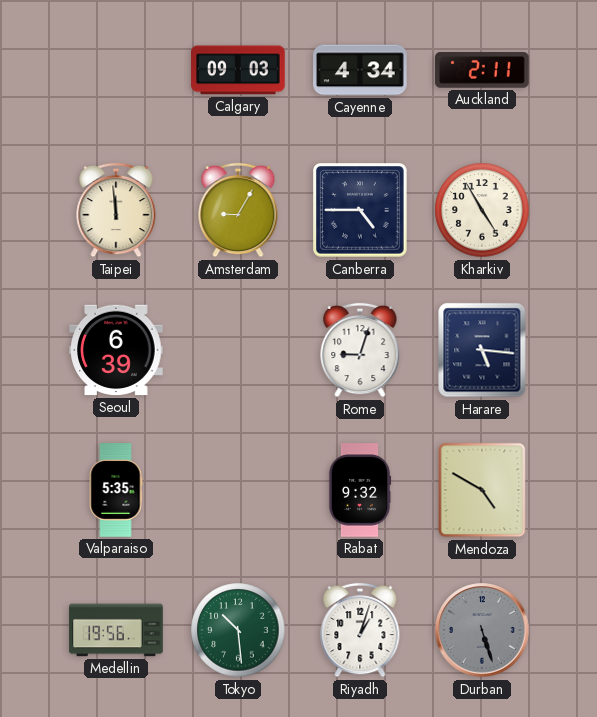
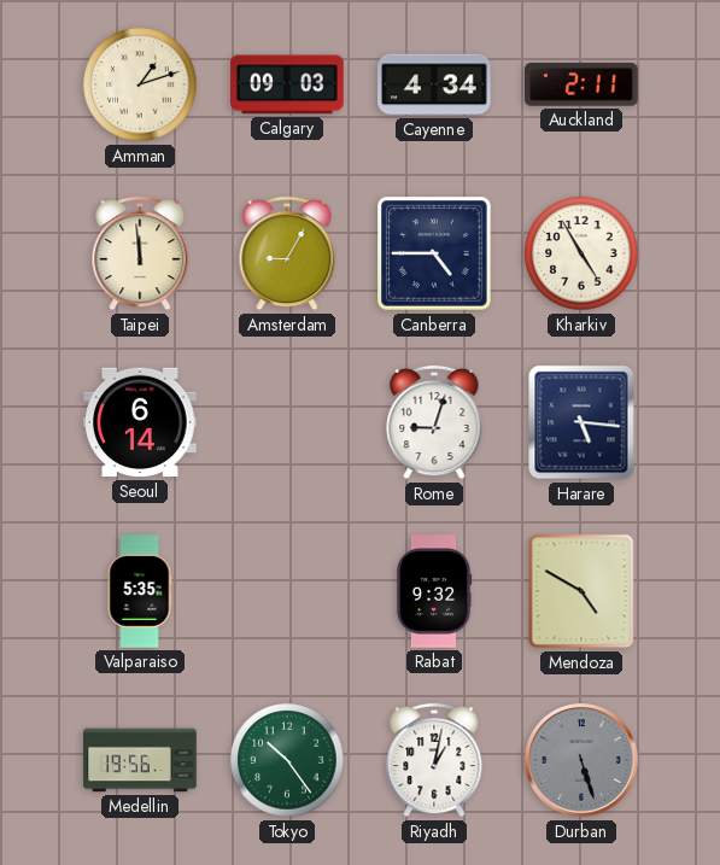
Amman: none -> 1:12
Seoul: 6:39 -> 6:14
Tokyo: 10:29 -> 10:24
Riyadh: 1:03 -> 1:02
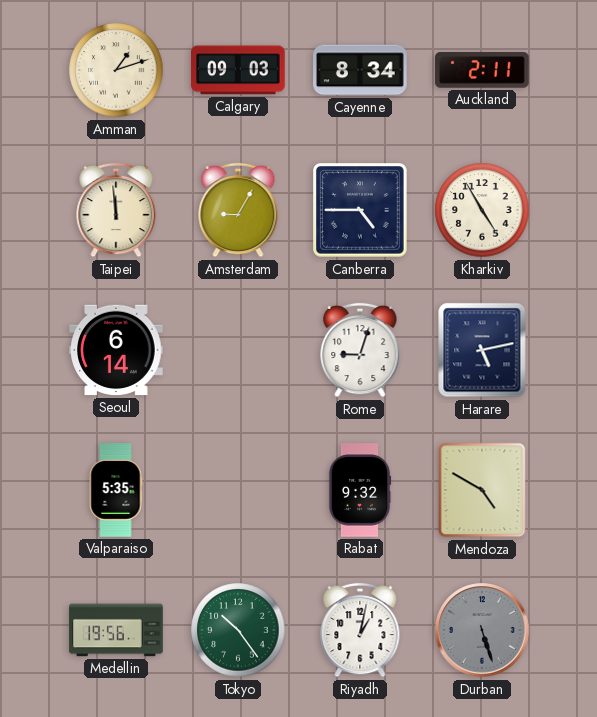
Cayenne: 4:34 -> 8:34
Harare: 5:16 -> 5:13
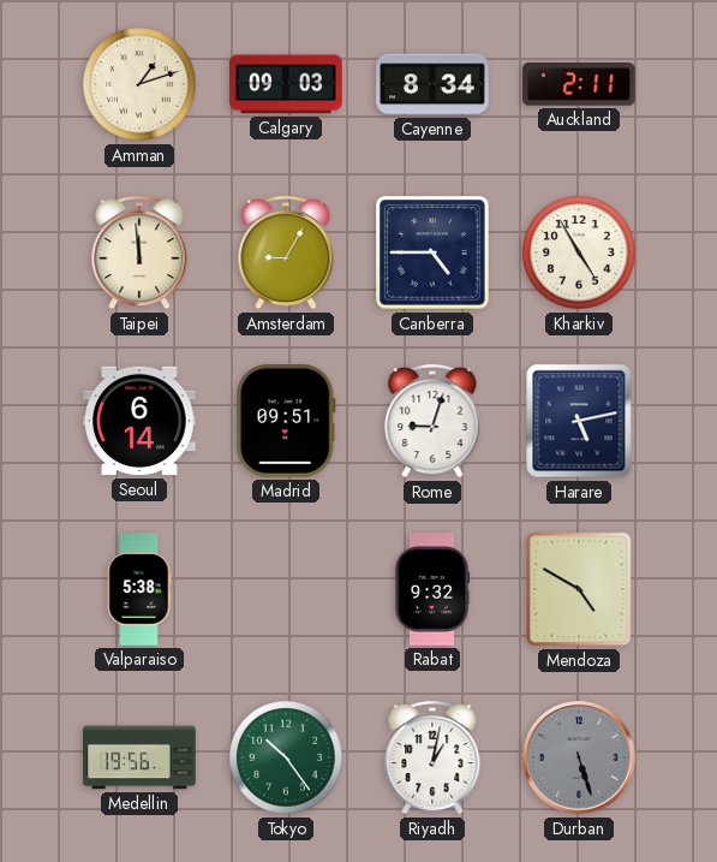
Madrid: none -> 09:51
Valparaiso: 5:35 -> 5:38
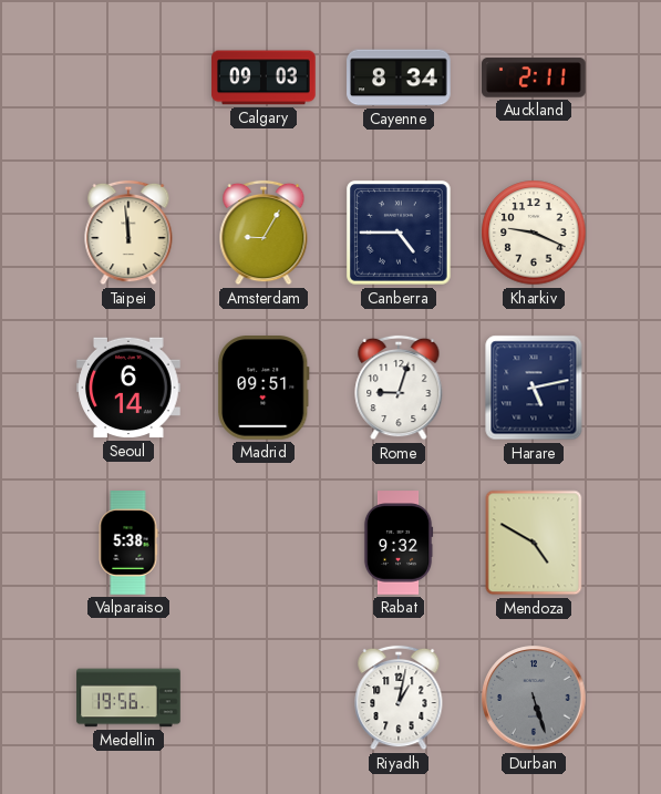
Amman: 1:12 -> none
Kharkiv: 4:55 -> 9:19
Tokyo: 10:24 -> none
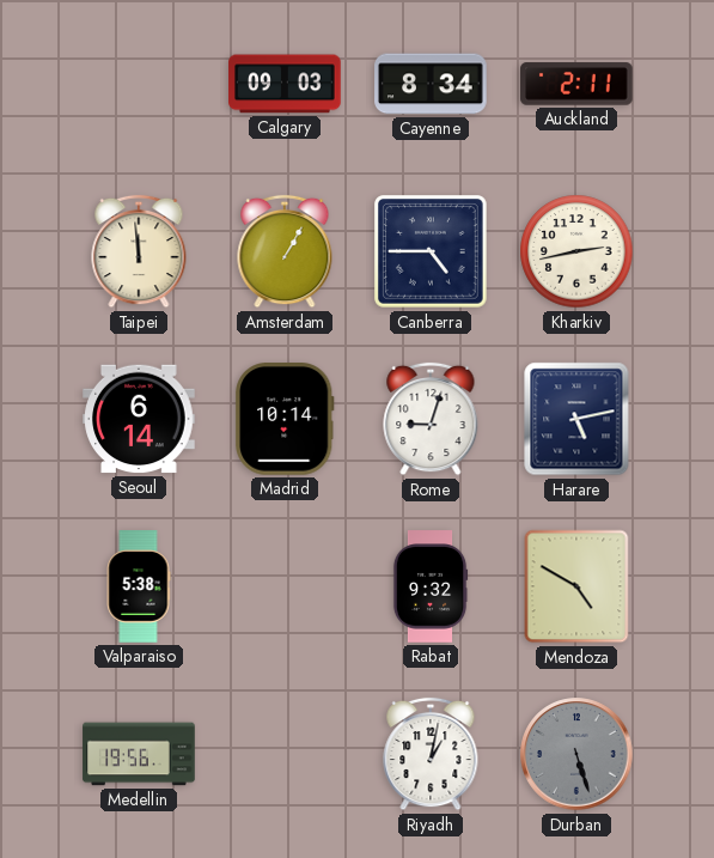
Amsterdam: 9:05 -> 1:05
Kharkiv: 9:19 -> 2:43
Madrid: 09:51 -> 10:14
